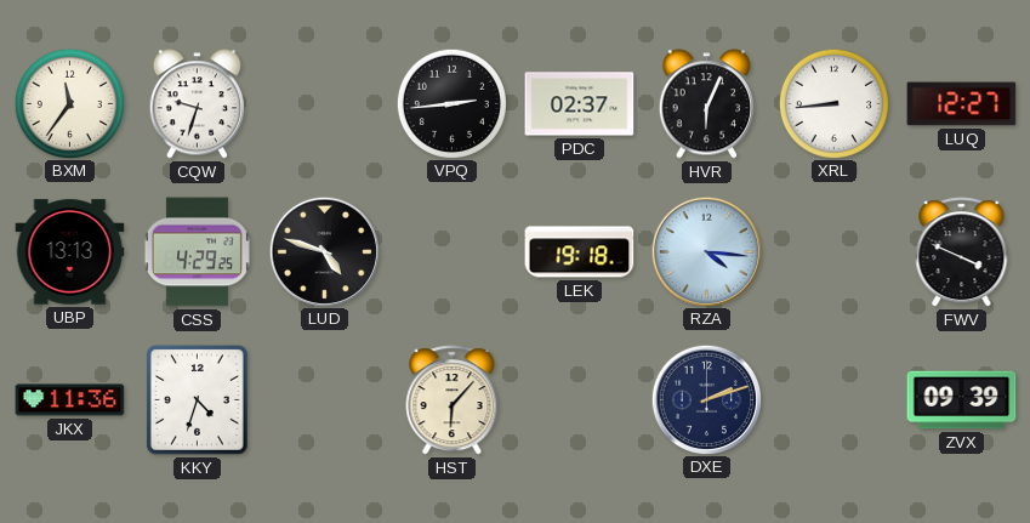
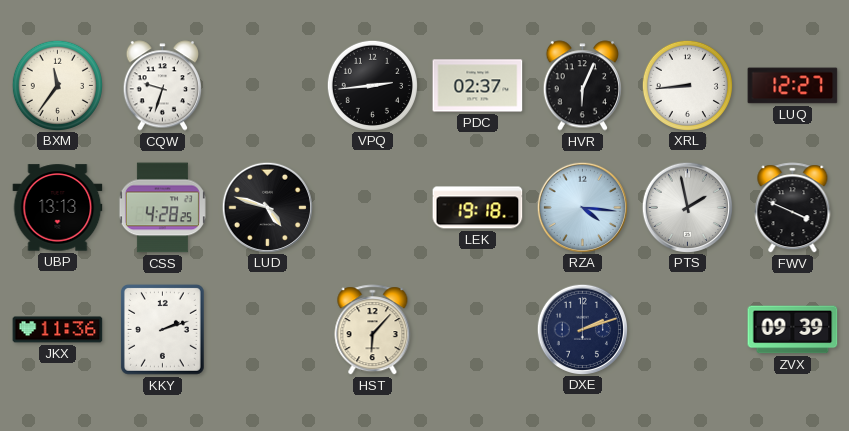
CSS: 4:29 -> 4:28
PTS: none -> 1:58
KKY: 4:33 -> 2:12
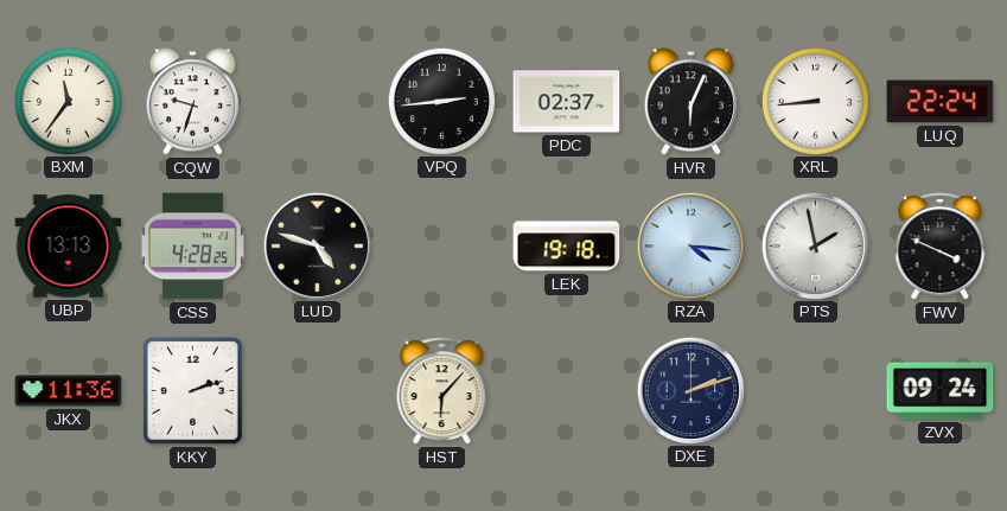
LUQ: 12:27 -> 22:24
ZVX: 09:39 -> 09:24
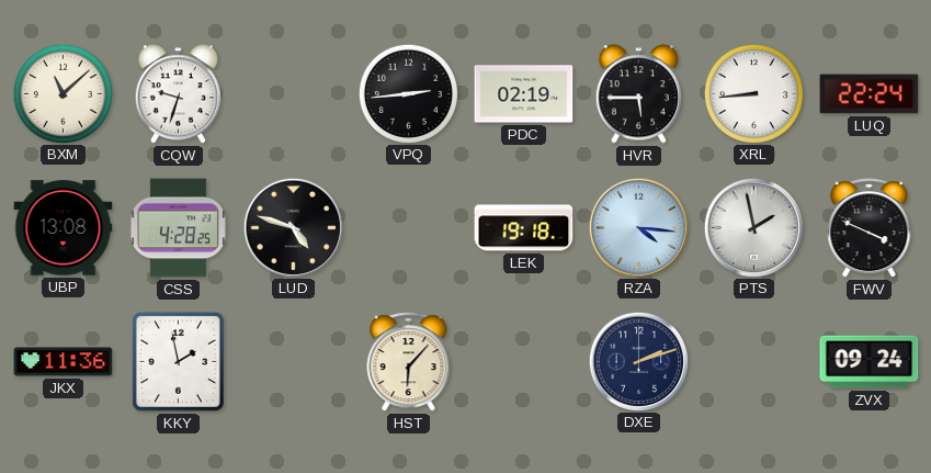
BXM: 11:36 -> 11:08
PDC: 02:37 -> 02:19
HVR: 6:04 -> 5:45
UBP: 13:13 -> 13:08
KKY: 2:12 -> 1:58
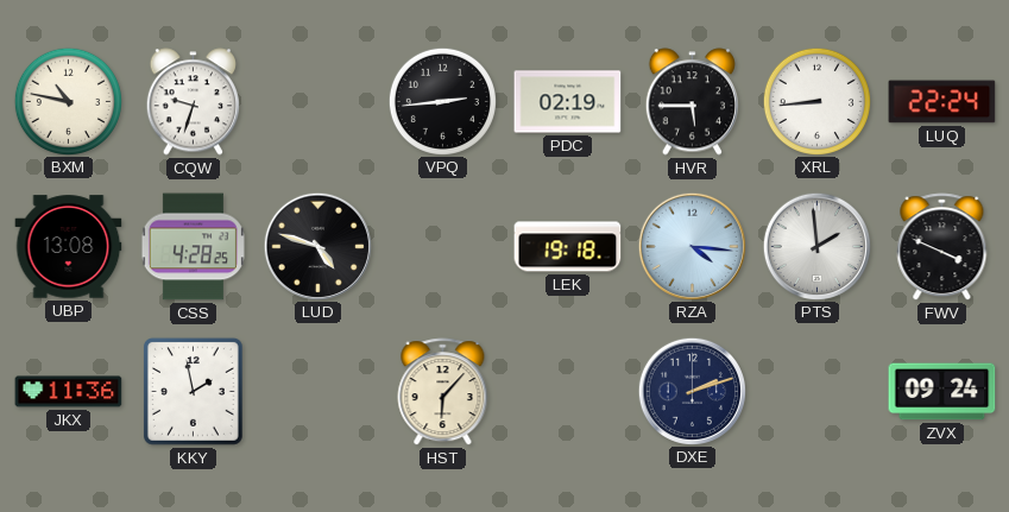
BXM: 11:08 -> 10:47
PTS: 1:58 -> 1:59
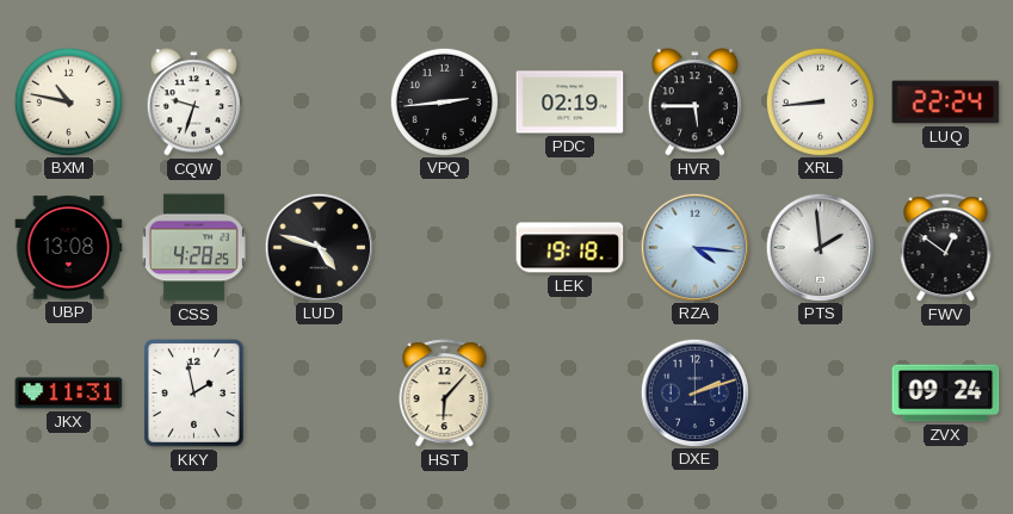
FWV: 3:49 -> 12:51
JKX: 11:36 -> 11:31
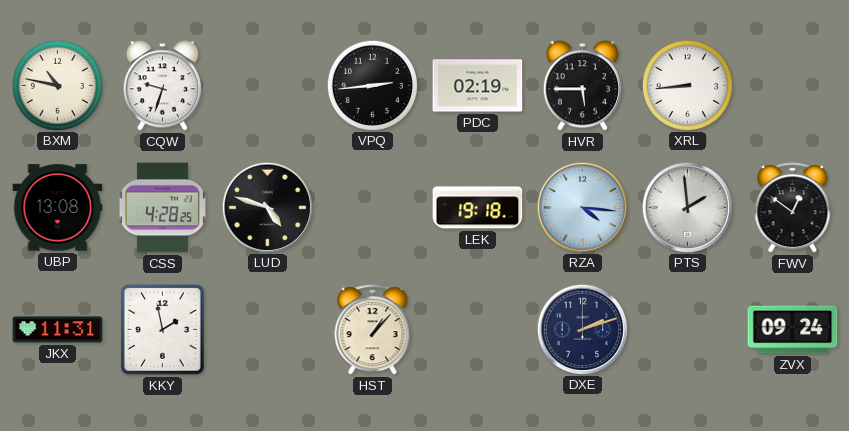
LUQ: 22:24 -> none
HST: 6:07 -> 1:07
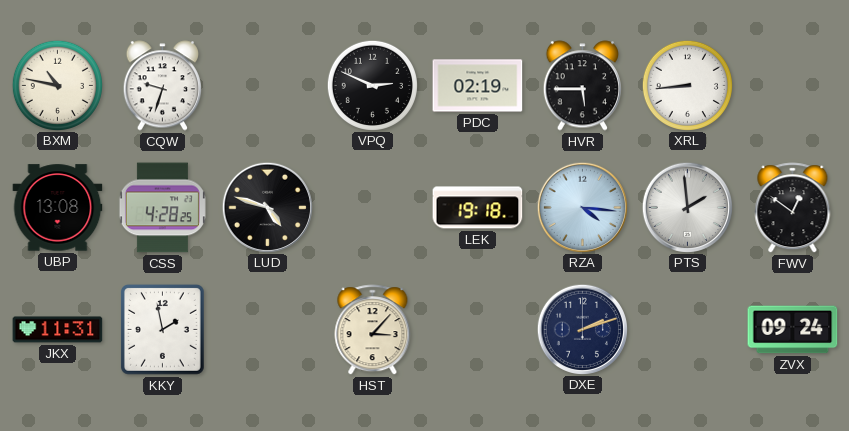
VPQ: 2:44 -> 2:49
HST: 1:07 -> 3:07
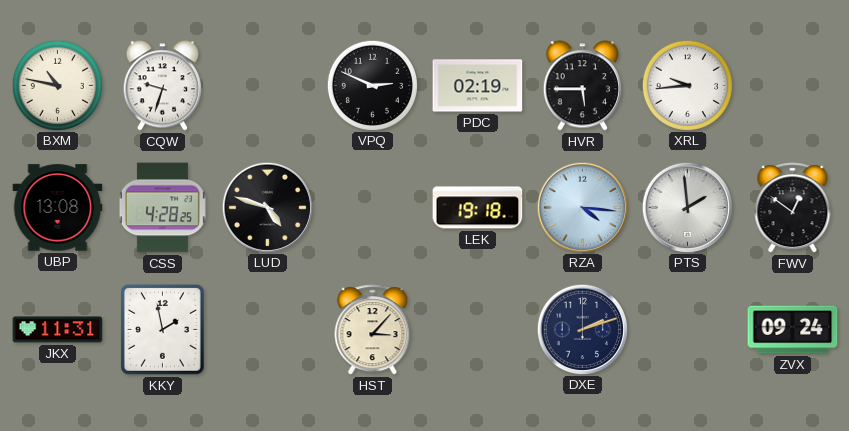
XRL: 8:44 -> 9:44
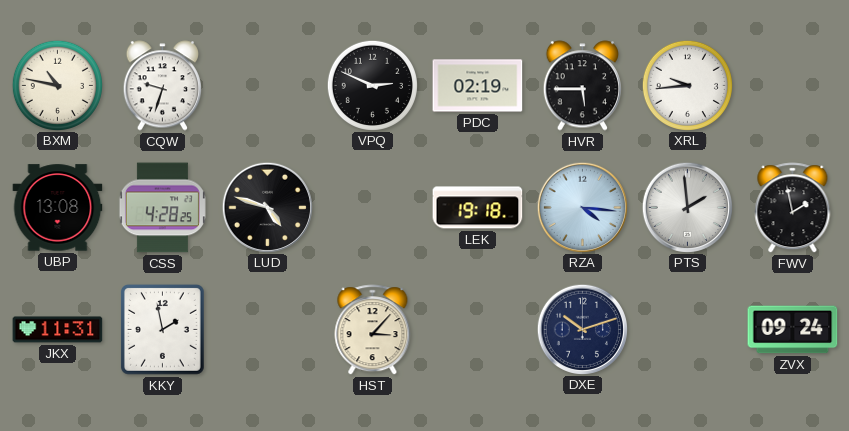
FWV: 12:51 -> 1:58
DXE: 2:12 -> 10:12
